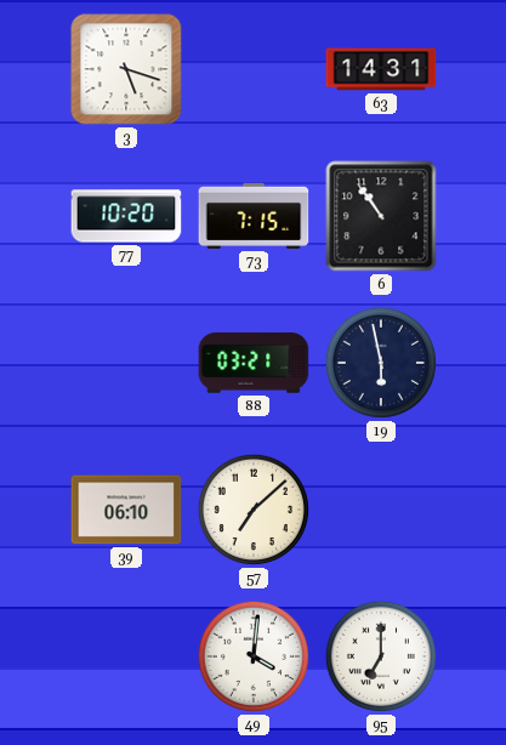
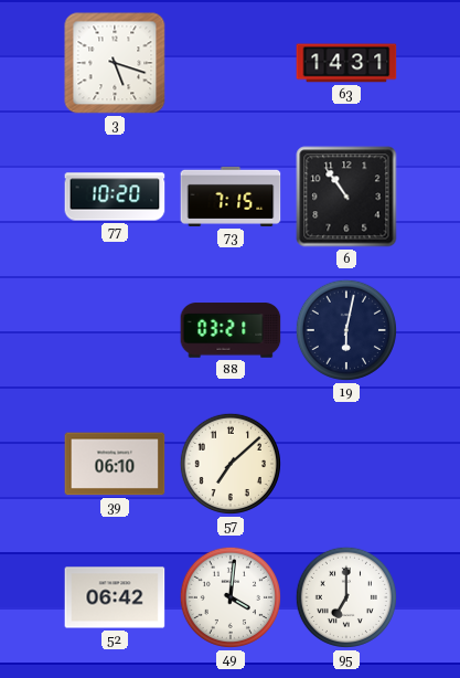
19: 5:58 -> 6:02
52: none -> 06:42
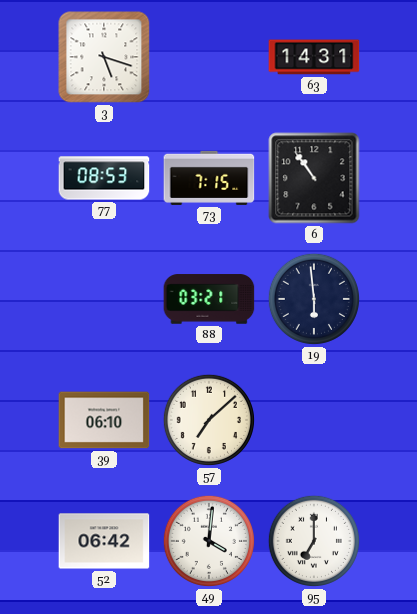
77: 10:20 -> 08:53
19: 6:02 -> 5:59
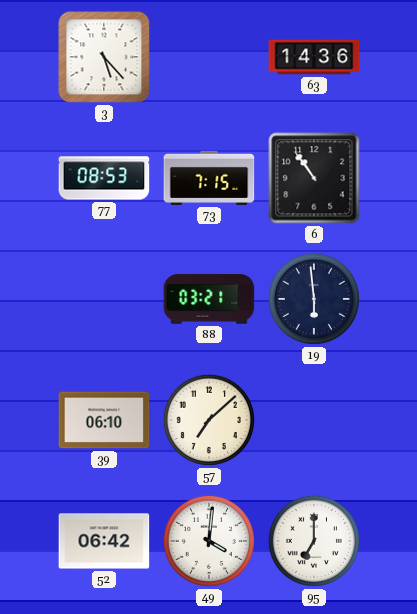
3: 5:18 -> 5:23
63: 14:31 -> 14:36
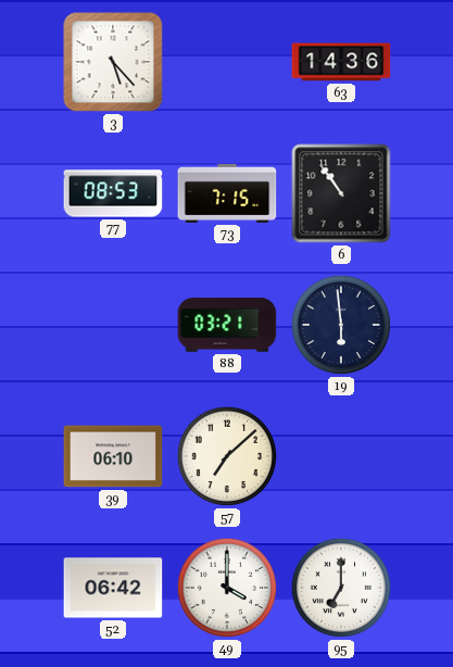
49: 4:01 -> 4:00
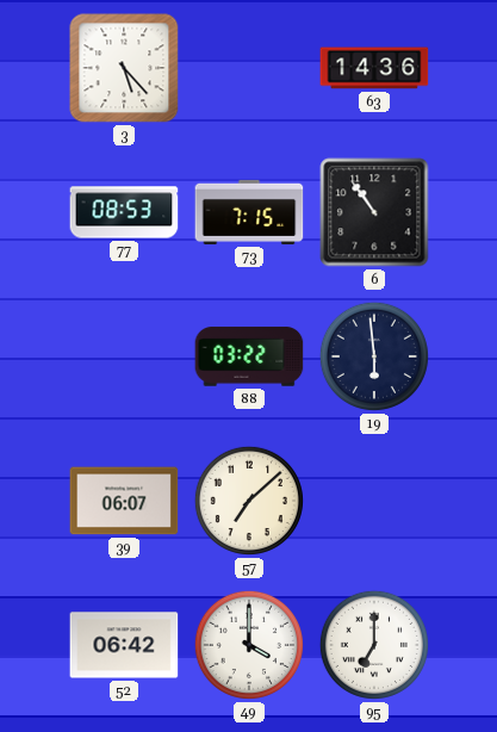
88: 03:21 -> 03:22
39: 06:10 -> 06:07
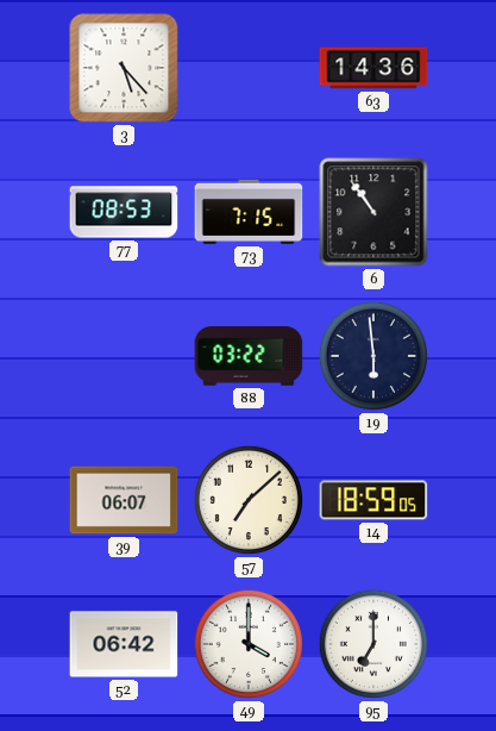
14: none -> 18:59
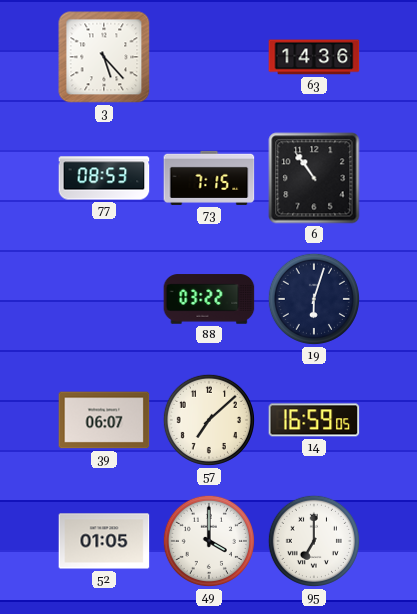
19: 5:59 -> 6:03
14: 18:59 -> 16:59
52: 06:42 -> 01:05
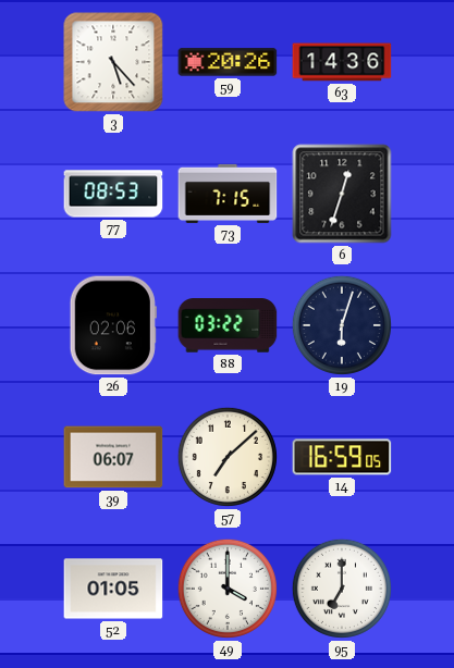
59: none -> 20:26
6: 10:54 -> 12:33
26: none -> 02:06
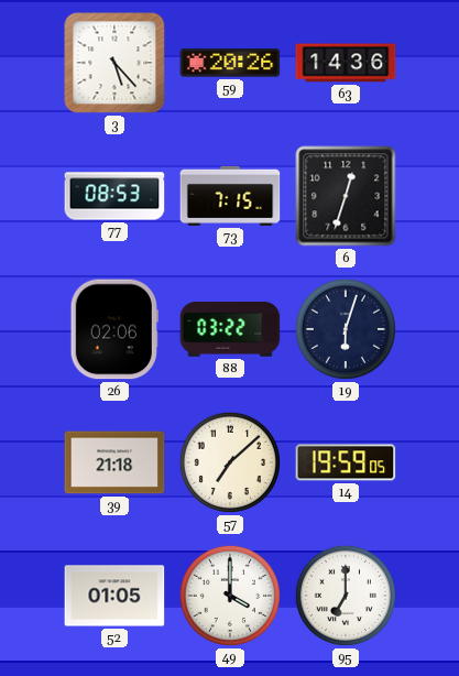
39: 06:07 -> 21:18
14: 16:59 -> 19:59
